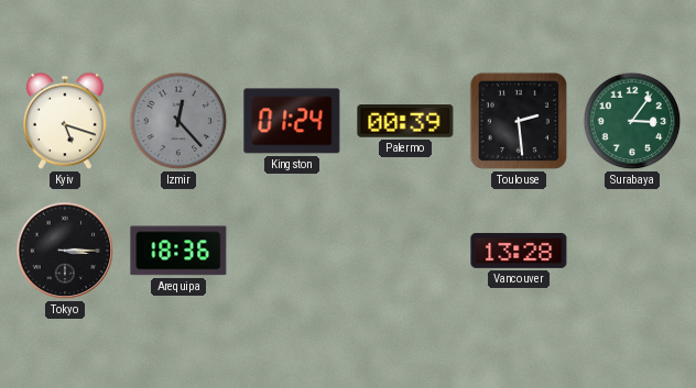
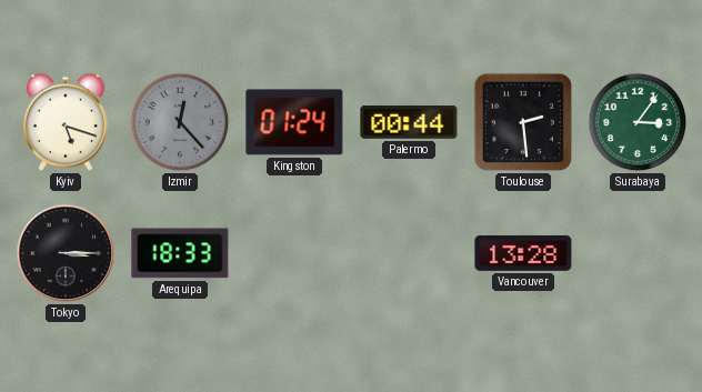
Palermo: 00:39 -> 00:44
Arequipa: 18:36 -> 18:33
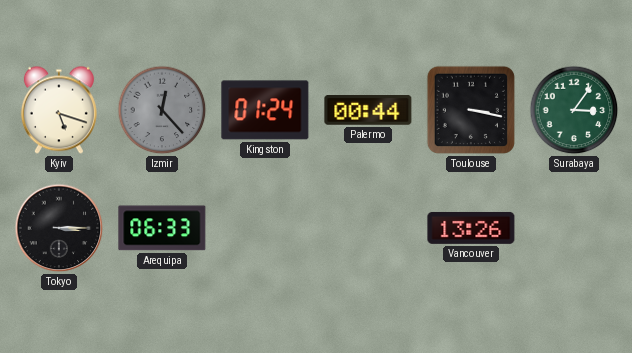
Toulouse: 2:29 -> 3:17
Arequipa: 18:33 -> 06:33
Vancouver: 13:28 -> 13:26
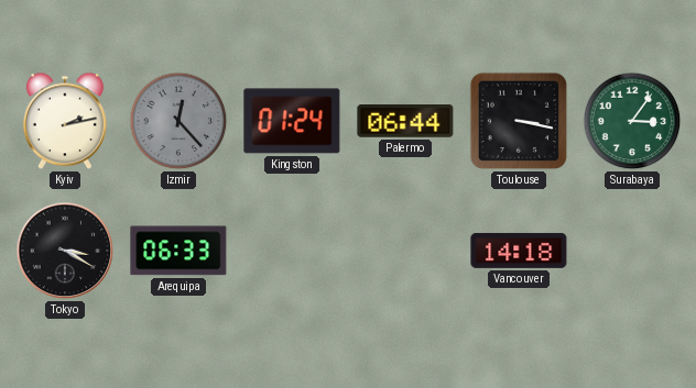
Kyiv: 5:18 -> 2:13
Palermo: 00:44 -> 06:44
Tokyo: 3:15 -> 3:20
Vancouver: 13:26 -> 14:18
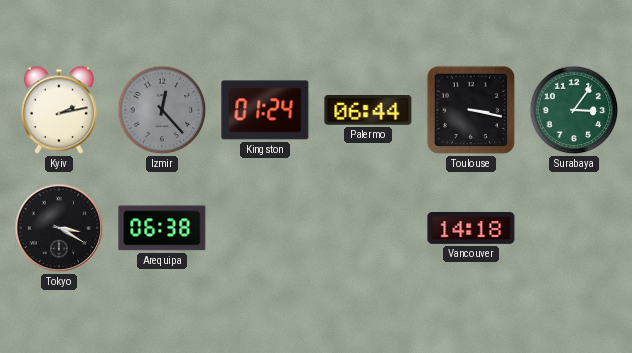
Arequipa: 06:33 -> 06:38
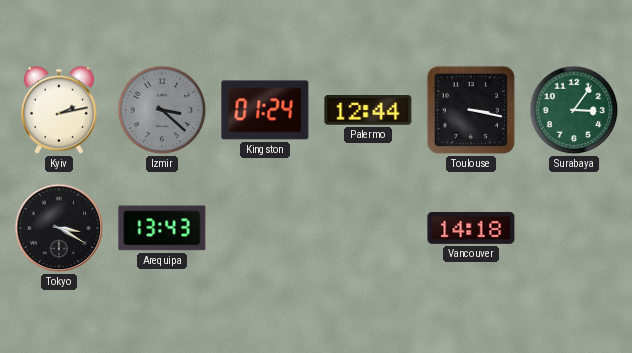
Izmir: 12:23 -> 3:22
Palermo: 06:44 -> 12:44
Arequipa: 06:38 -> 13:43
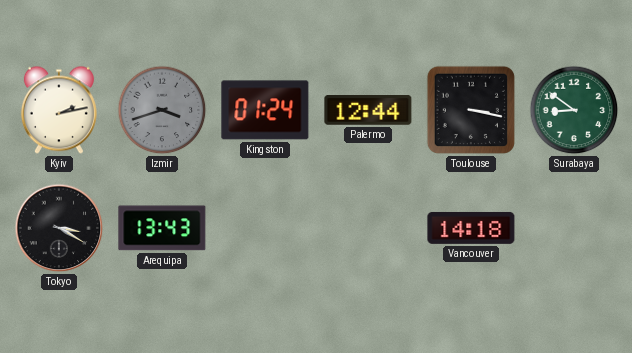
Izmir: 3:22 -> 3:42
Surabaya: 3:06 -> 8:51
